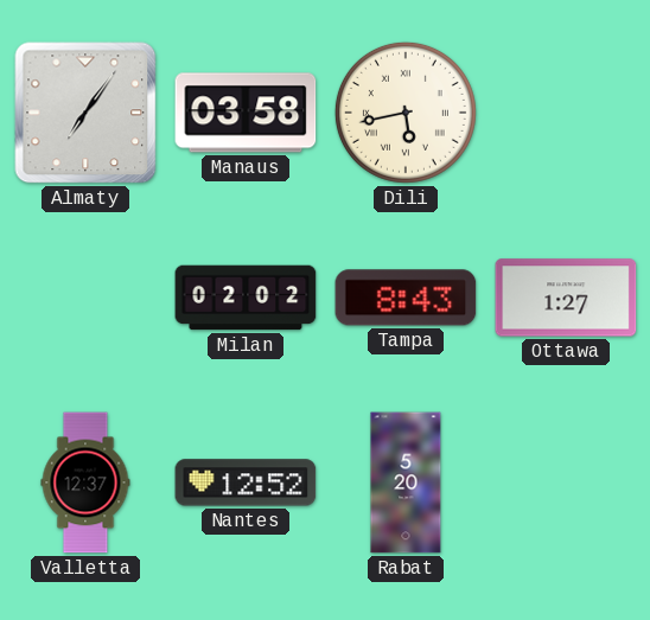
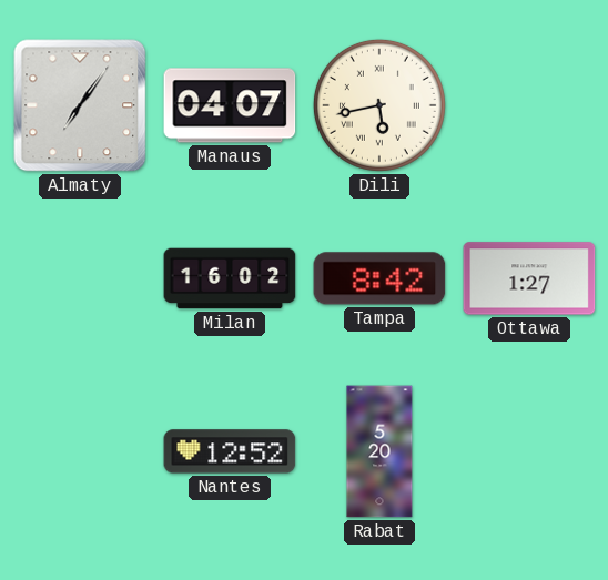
Manaus: 03:58 -> 04:07
Milan: 02:02 -> 16:02
Tampa: 8:43 -> 8:42
Valletta: 12:37 -> none
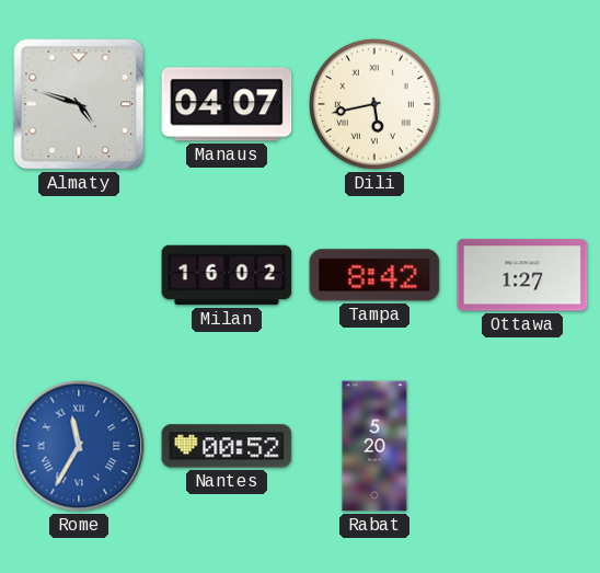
Almaty: 7:06 -> 4:48
Rome: none -> 11:35
Nantes: 12:52 -> 00:52
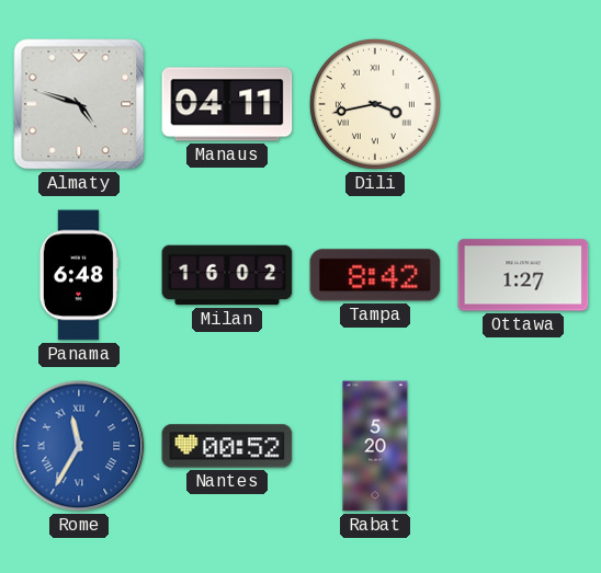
Manaus: 04:07 -> 04:11
Dili: 5:43 -> 3:43
Panama: none -> 6:48
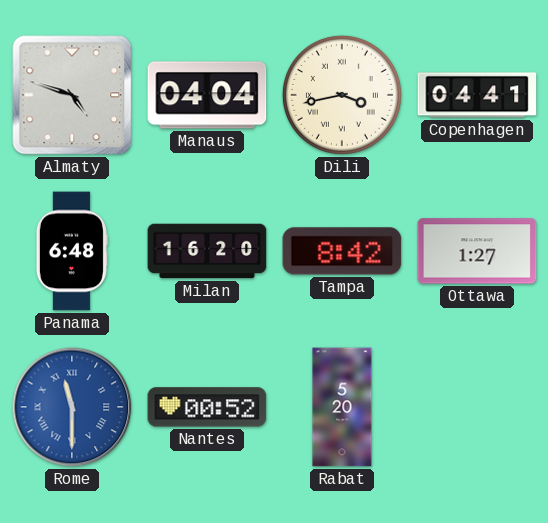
Manaus: 04:11 -> 04:04
Copenhagen: none -> 04:41
Milan: 16:02 -> 16:20
Rome: 11:35 -> 11:30
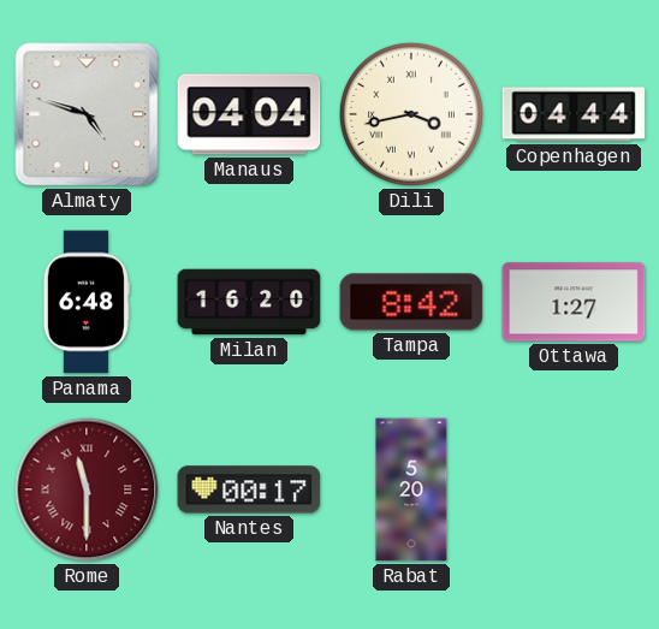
Copenhagen: 04:41 -> 04:44
Rome dial: blue -> burgundy
Nantes: 00:52 -> 00:17
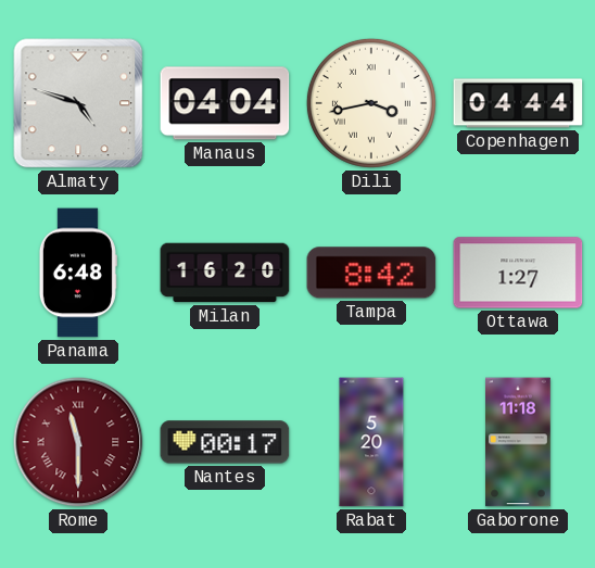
Gaborone: none -> 11:18
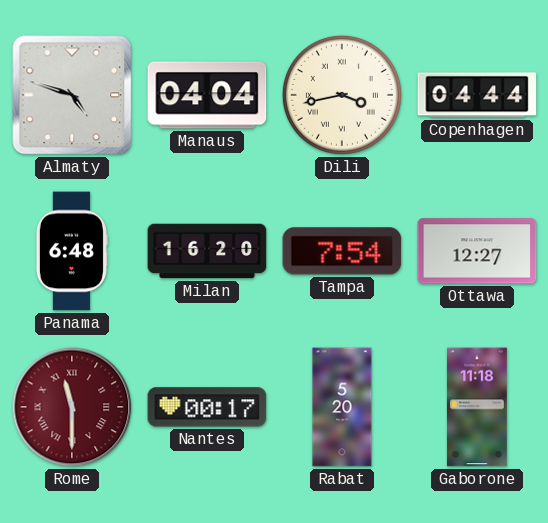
Tampa: 8:42 -> 7:54
Ottawa: 1:27 -> 12:27
